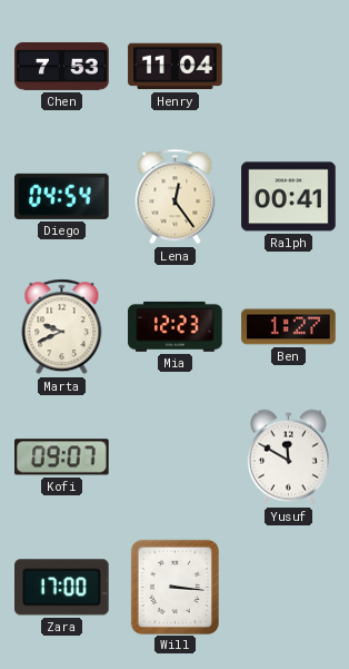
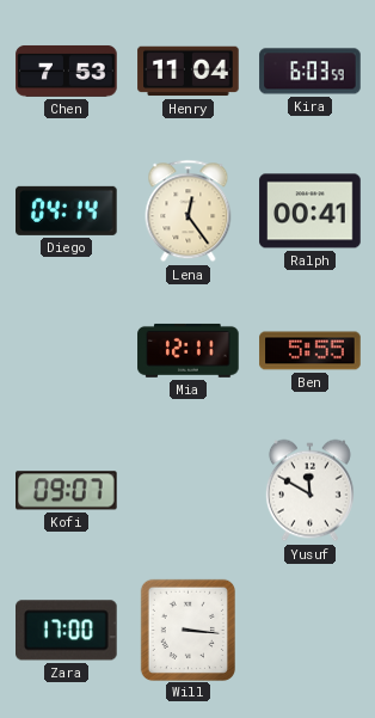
Kira: none -> 6:03
Diego: 04:54 -> 04:14
Marta: 9:41 -> none
Mia: 12:23 -> 12:11
Ben: 1:27 -> 5:55
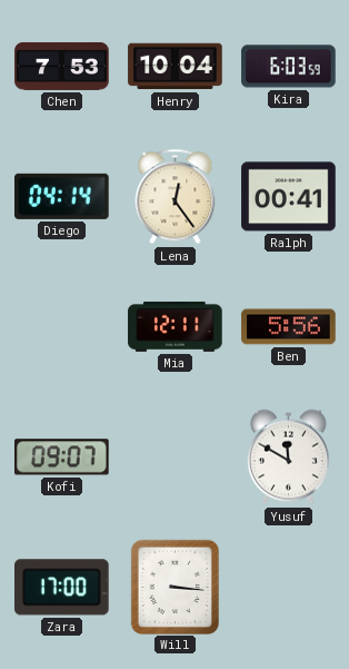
Henry: 11:04 -> 10:04
Ben: 5:55 -> 5:56
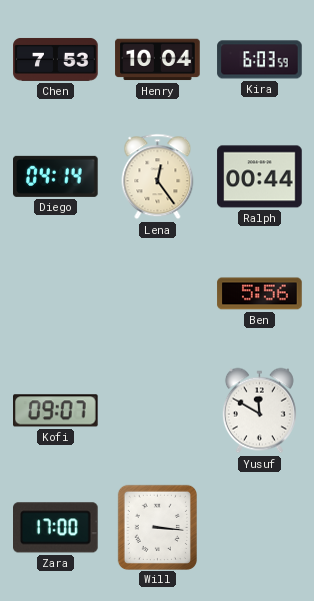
Ralph: 00:41 -> 00:44
Mia: 12:11 -> none
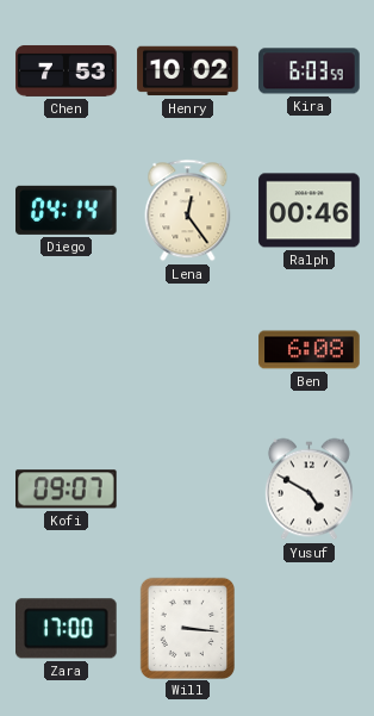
Henry: 10:04 -> 10:02
Ralph: 00:44 -> 00:46
Ben: 5:56 -> 6:08
Yusuf: 11:50 -> 4:50
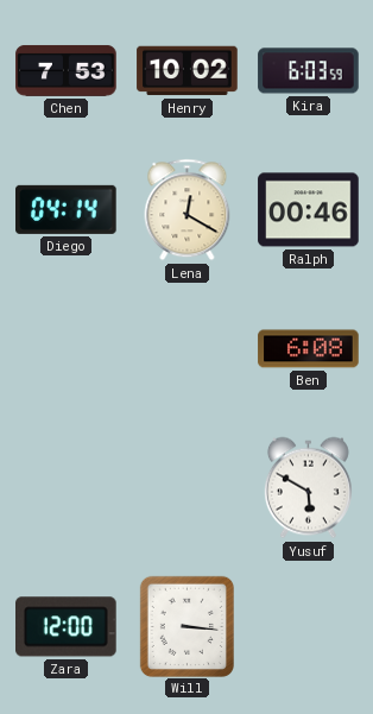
Lena: 12:24 -> 12:20
Kofi: 09:07 -> none
Yusuf: 4:50 -> 5:50
Zara: 17:00 -> 12:00
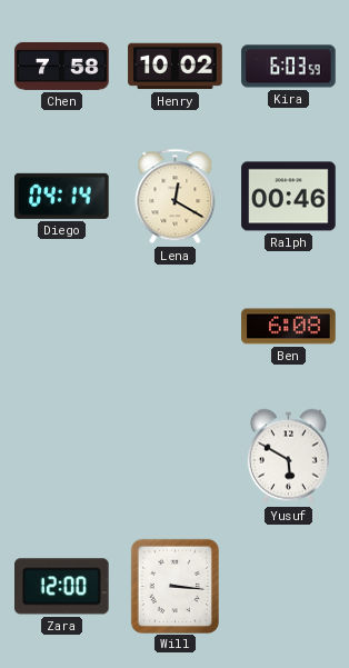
Chen: 7:53 -> 7:58
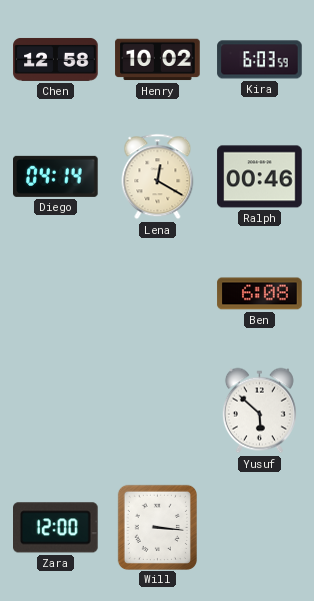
Chen: 7:58 -> 12:58
Yusuf: 5:50 -> 5:52
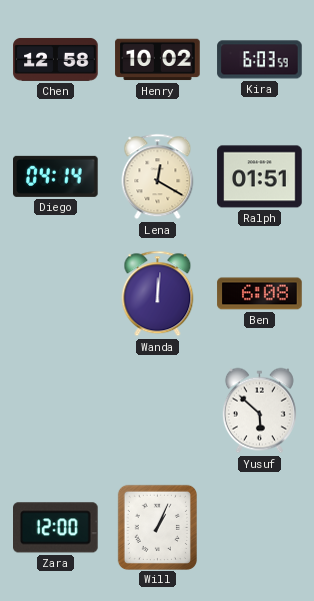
Ralph: 00:46 -> 01:51
Wanda: none -> 12:01
Will: 3:16 -> 1:04
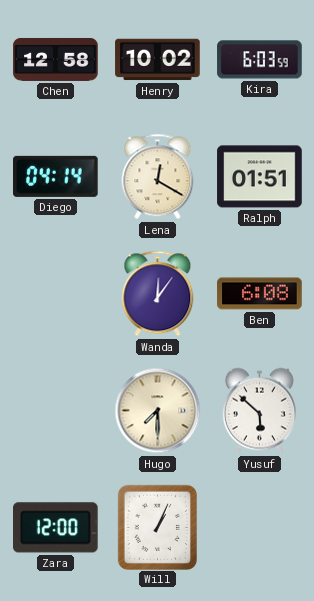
Wanda: 12:01 -> 12:06
Hugo: none -> 7:30
